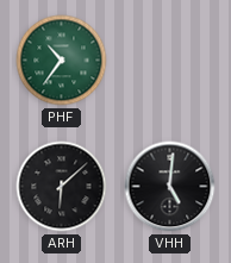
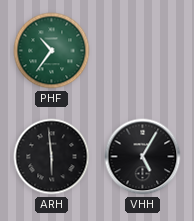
ARH: 6:08 -> 5:59
VHH: 5:01 -> 5:05
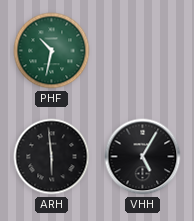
PHF: 10:36 -> 10:32
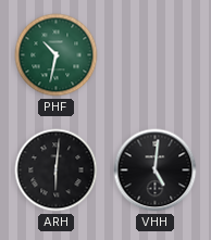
ARH: 5:59 -> 6:01
VHH: 5:05 -> 5:01
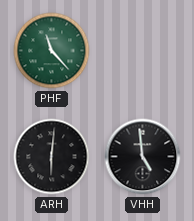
PHF: 10:32 -> 11:23
VHH: 5:01 -> 4:59
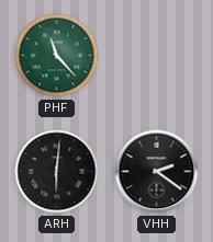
VHH: 4:59 -> 2:21
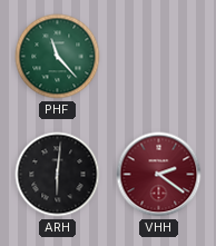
VHH dial: black -> burgundy
